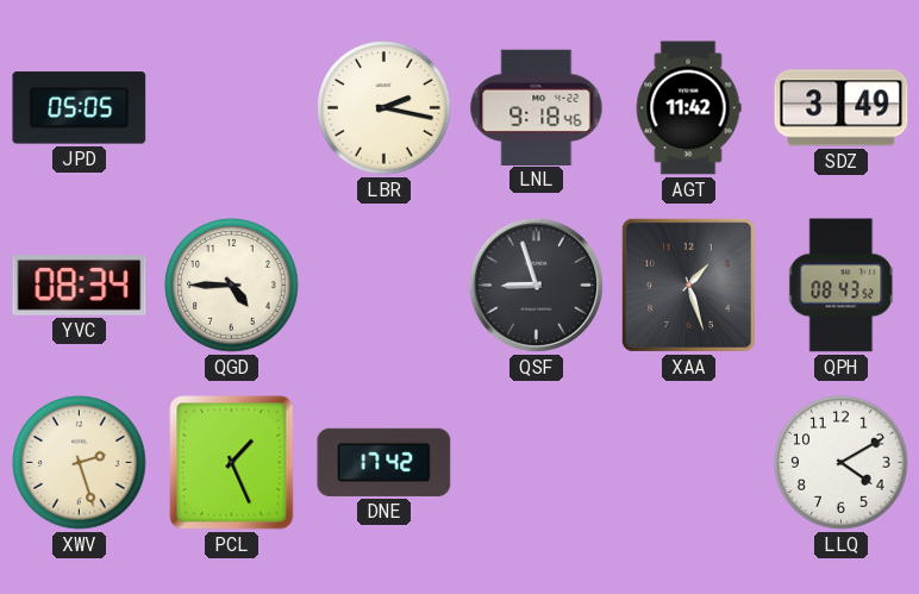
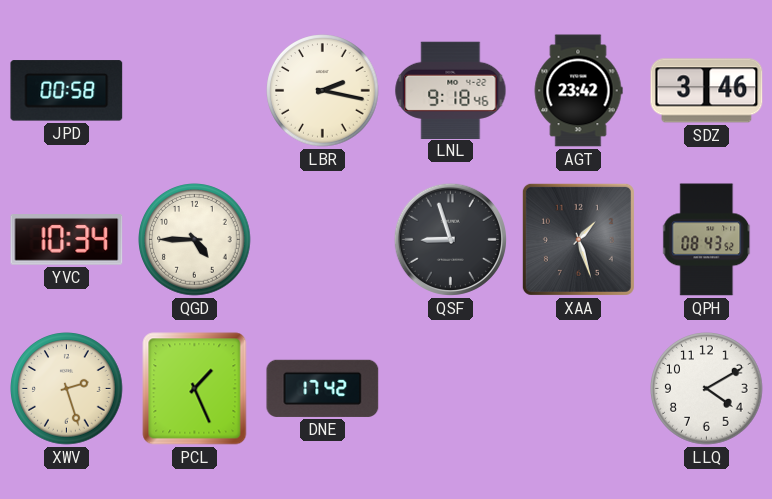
JPD: 05:05 -> 00:58
AGT: 11:42 -> 23:42
SDZ: 3:49 -> 3:46
YVC: 08:34 -> 10:34
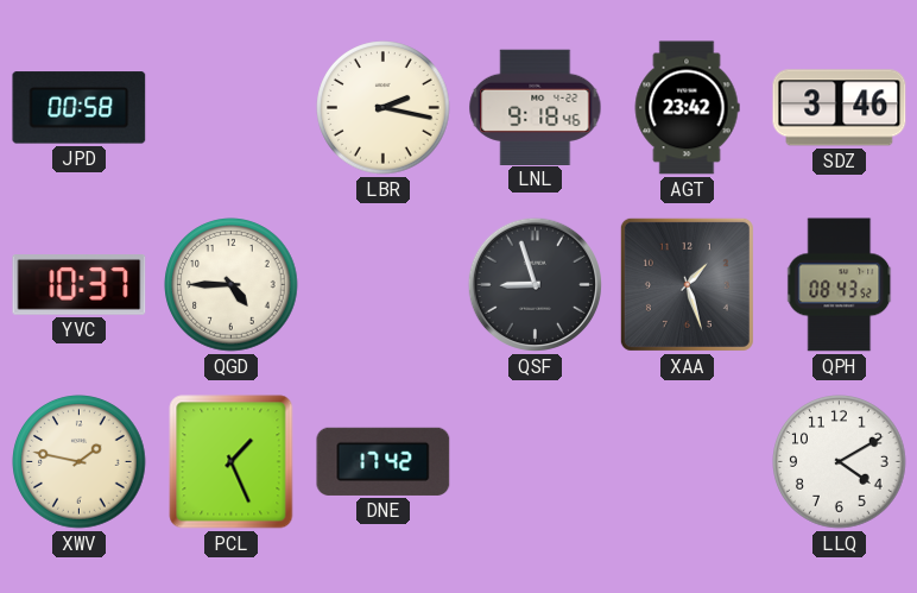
YVC: 10:34 -> 10:37
XWV: 2:27 -> 1:47
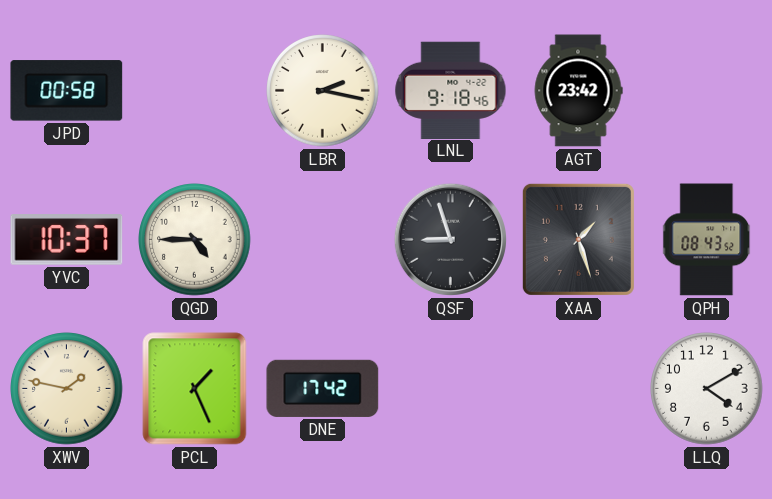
SDZ: 3:46 -> none
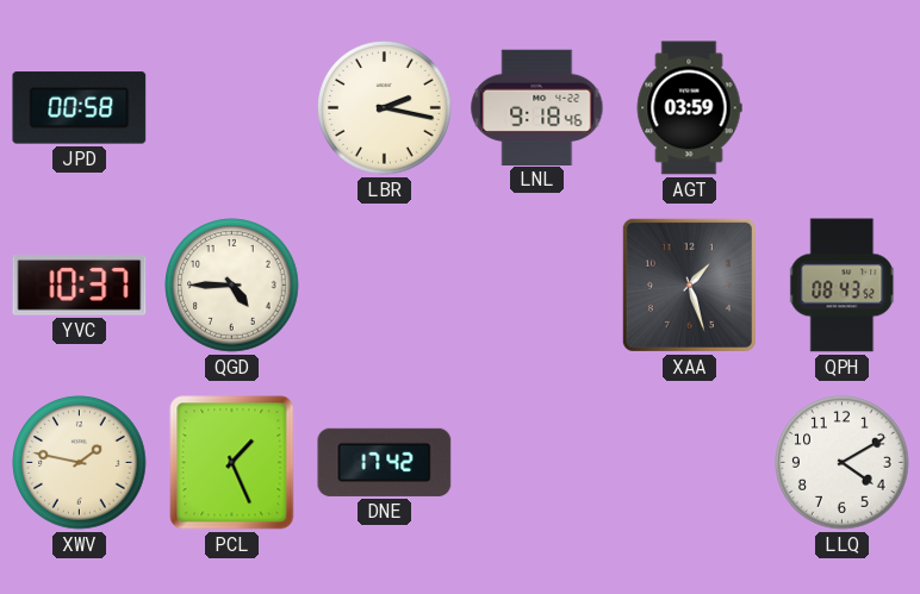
AGT: 23:42 -> 03:59
QSF: 8:57 -> none
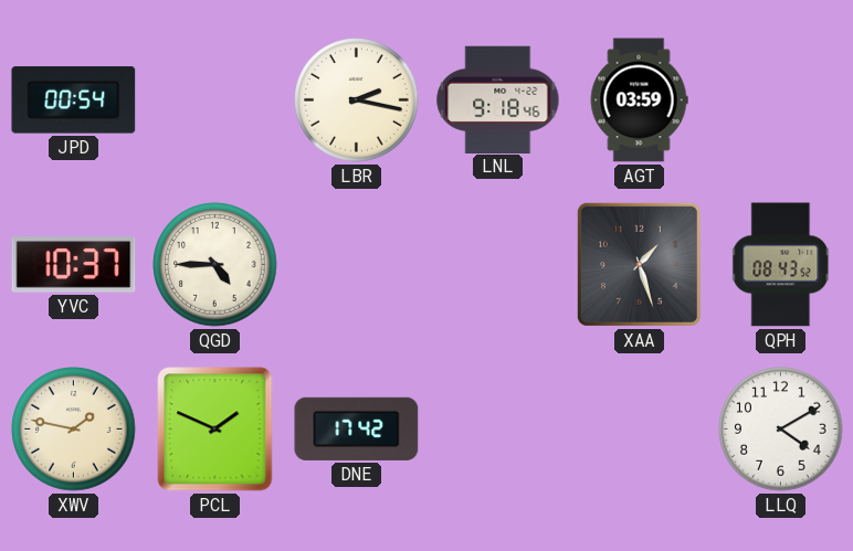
JPD: 00:58 -> 00:54
PCL: 1:26 -> 1:49
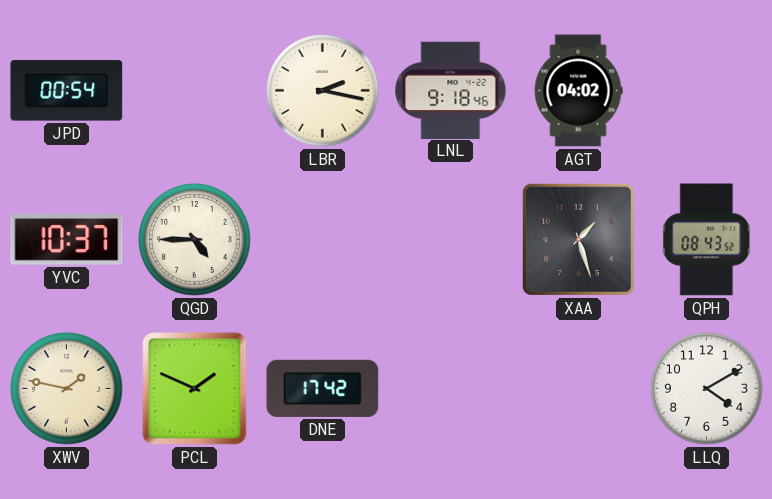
AGT: 03:59 -> 04:02
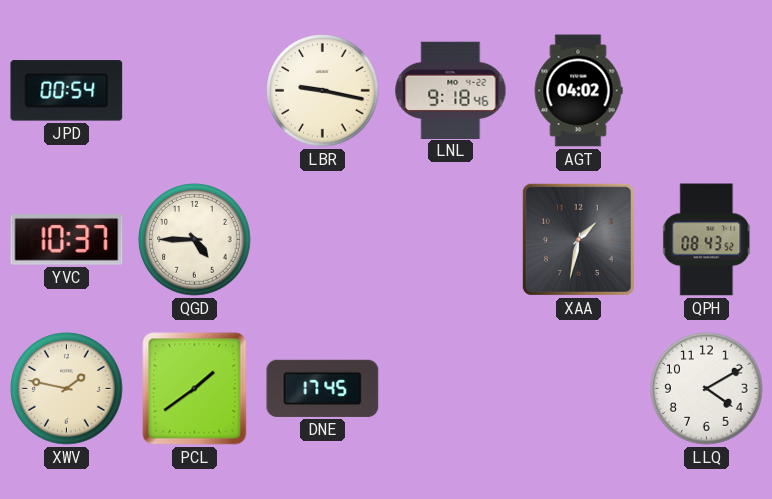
LBR: 2:17 -> 9:17
XAA: 1:27 -> 1:32
PCL: 1:49 -> 1:39
DNE: 17:42 -> 17:45
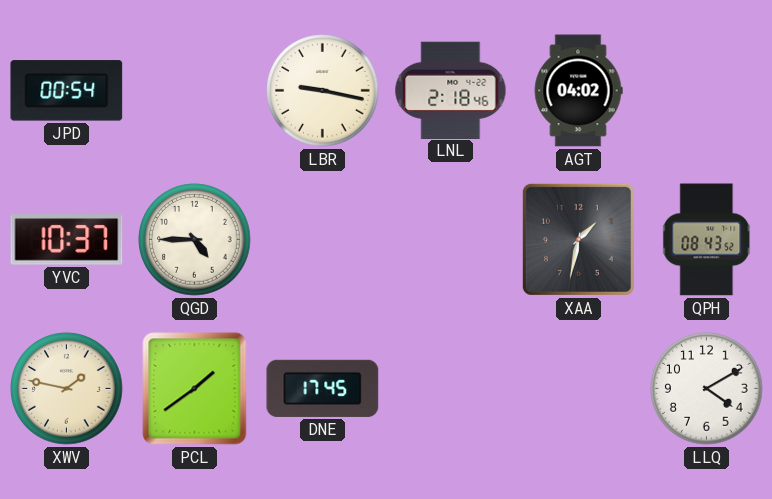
LNL: 9:18 -> 2:18
